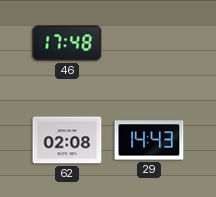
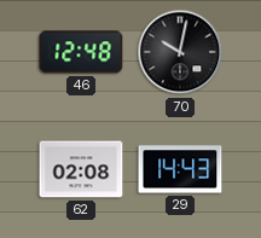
46: 17:48 -> 12:48
70: none -> 10:02
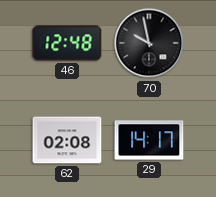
70: 10:02 -> 9:58
29: 14:43 -> 14:17
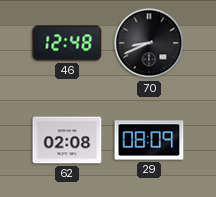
70: 9:58 -> 8:41
29: 14:17 -> 08:09
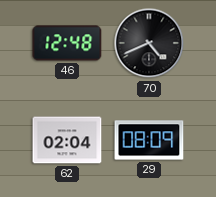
70: 8:41 -> 4:41
62: 02:08 -> 02:04
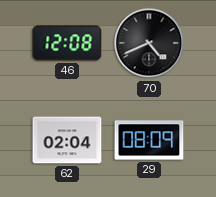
46: 12:48 -> 12:08
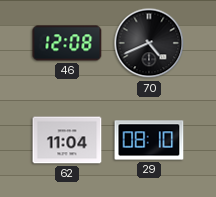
62: 02:04 -> 11:04
29: 08:09 -> 08:10
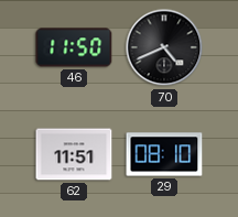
46: 12:08 -> 11:50
62: 11:04 -> 11:51
